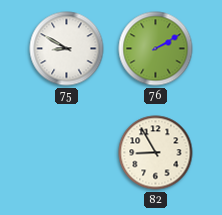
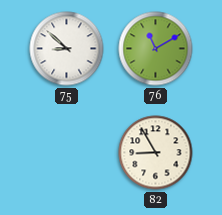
75: 8:50 -> 8:52
76: 2:10 -> 11:10
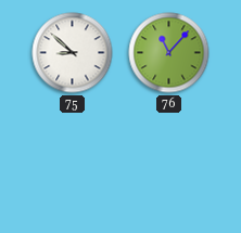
76: 11:10 -> 11:07
82: 8:55 -> none
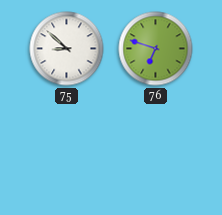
76: 11:07 -> 6:48
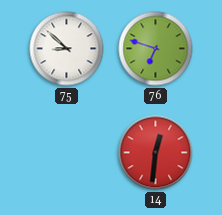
14: none -> 12:31
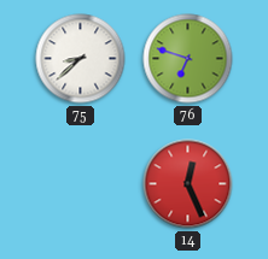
75: 8:52 -> 8:38
14: 12:31 -> 12:26
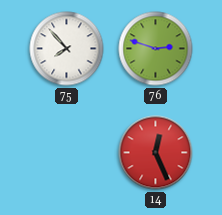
75: 8:38 -> 7:53
76: 6:48 -> 2:48
